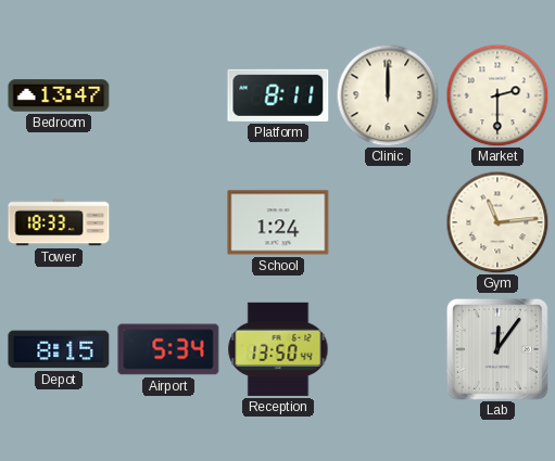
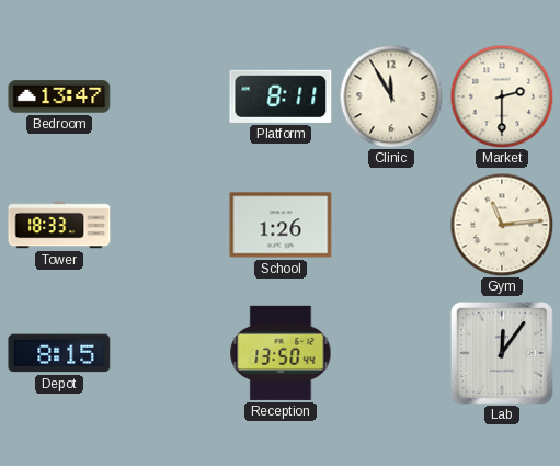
Clinic: 12:00 -> 11:55
School: 1:24 -> 1:26
Airport: 5:34 -> none
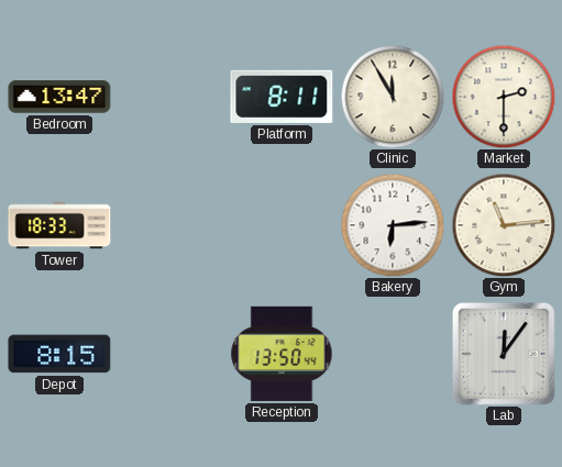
School: 1:26 -> none
Bakery: none -> 6:14
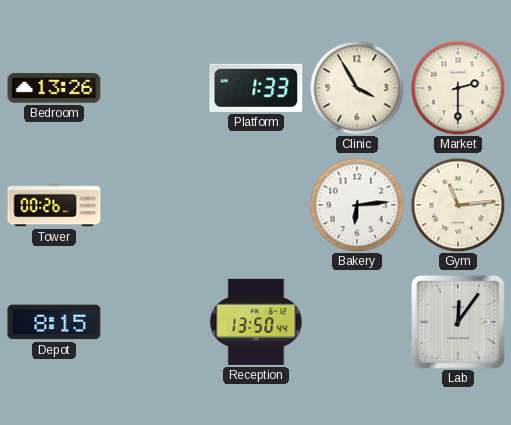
Bedroom: 13:47 -> 13:26
Platform: 8:11 -> 1:33
Clinic: 11:55 -> 3:55
Tower: 18:33 -> 00:26
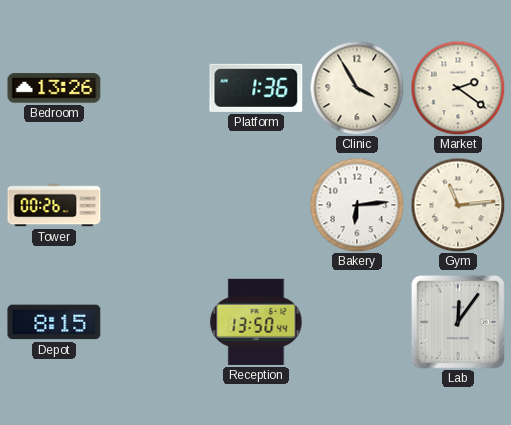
Platform: 1:33 -> 1:36
Market: 2:30 -> 2:21
